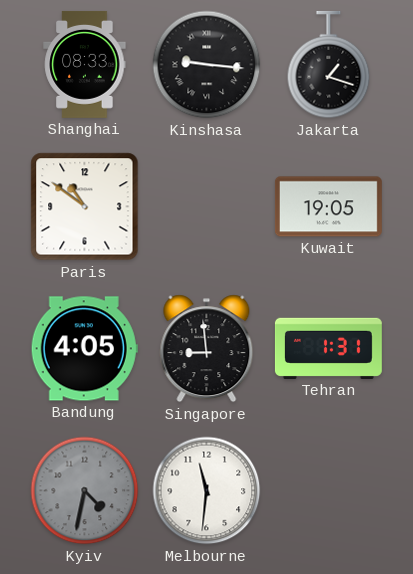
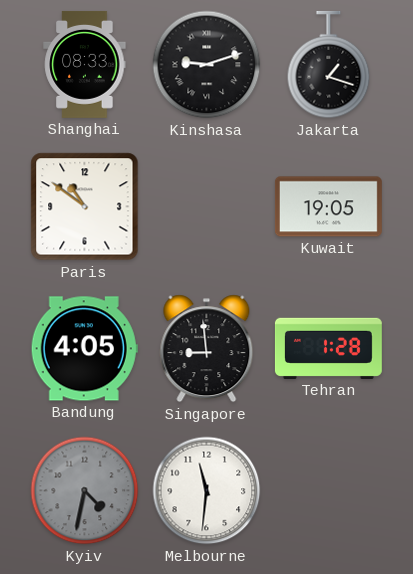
Kinshasa: 9:16 -> 9:12
Tehran: 1:31 -> 1:28
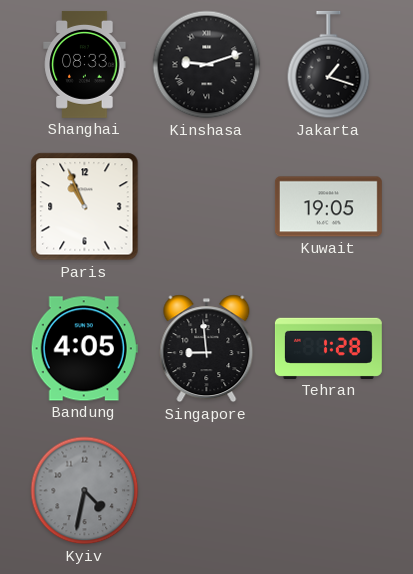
Paris: 10:51 -> 10:56
Melbourne: 11:31 -> none
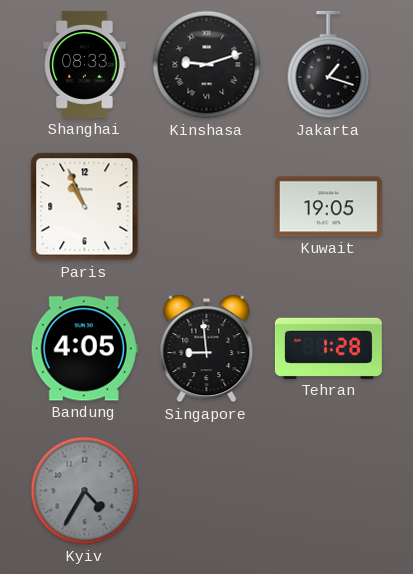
Kyiv: 4:32 -> 4:35
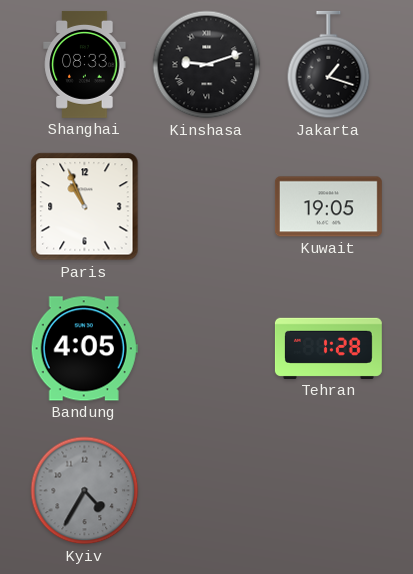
Singapore: 8:59 -> none
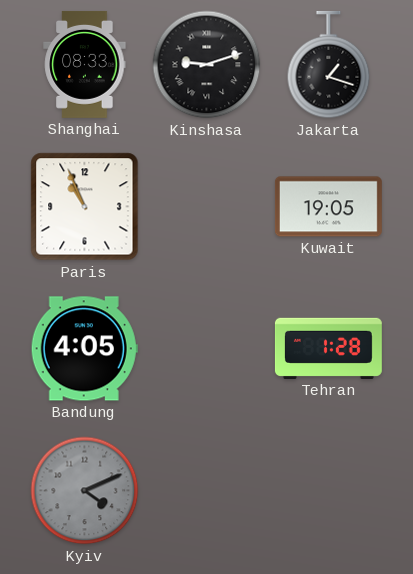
Kyiv: 4:35 -> 4:11
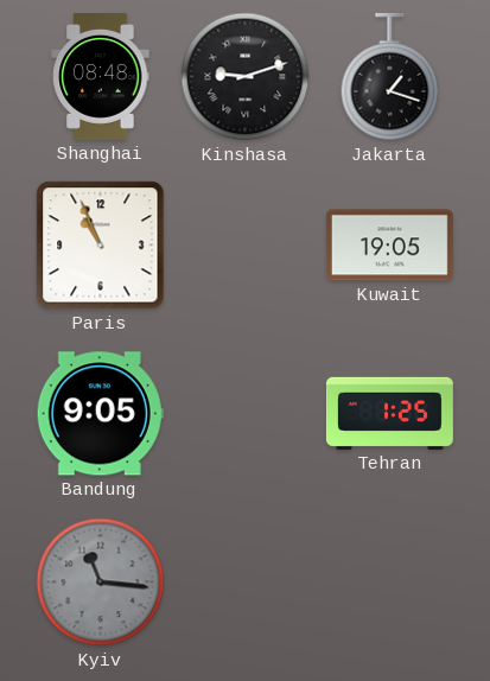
Shanghai: 08:33 -> 08:48
Bandung: 4:05 -> 9:05
Tehran: 1:28 -> 1:25
Kyiv: 4:11 -> 11:16
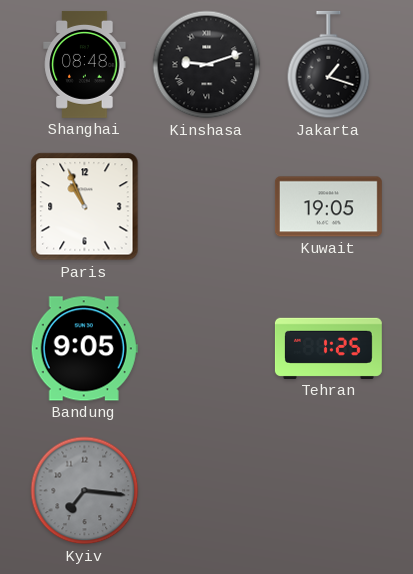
Kyiv: 11:16 -> 7:16
